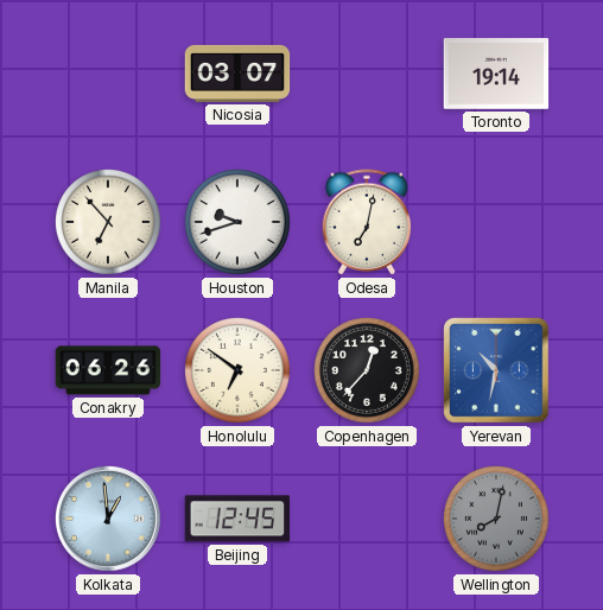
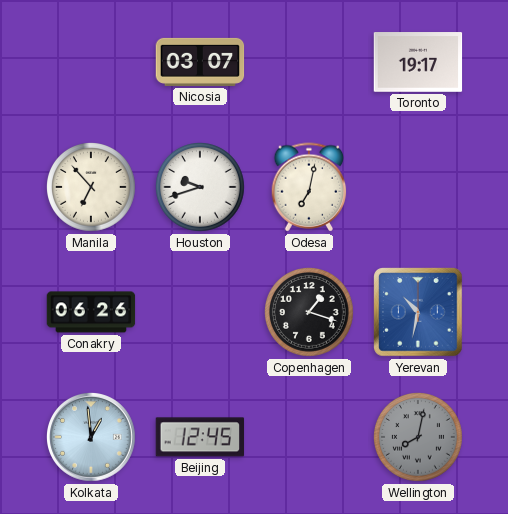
Toronto: 19:14 -> 19:17
Honolulu: 6:51 -> none
Copenhagen: 12:37 -> 1:18
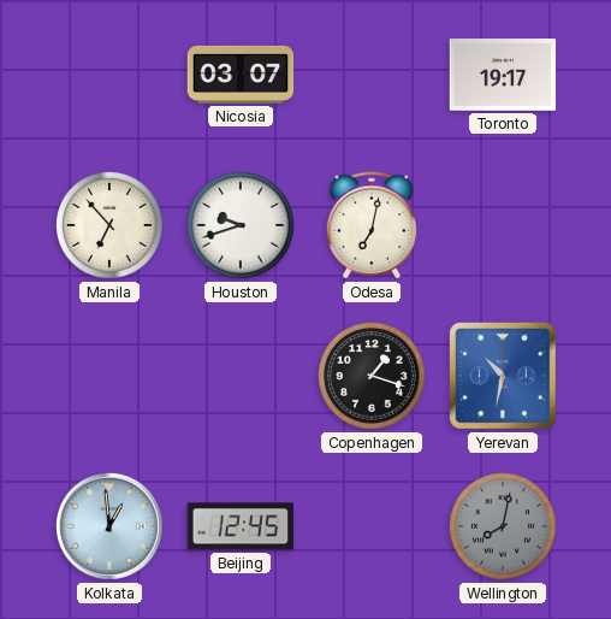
Conakry: 06:26 -> none
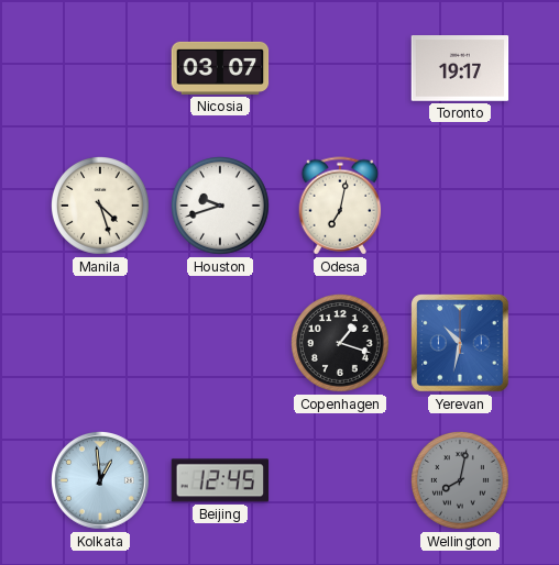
Manila: 6:53 -> 4:27
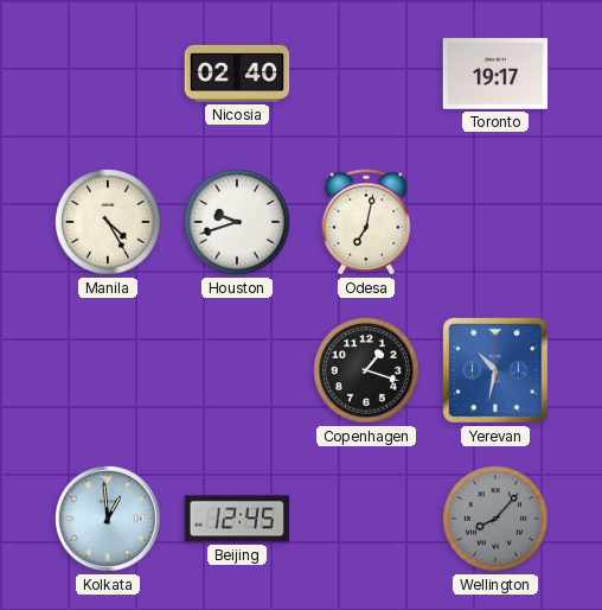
Nicosia: 03:07 -> 02:40
Manila: 4:27 -> 4:25
Wellington: 8:02 -> 8:07
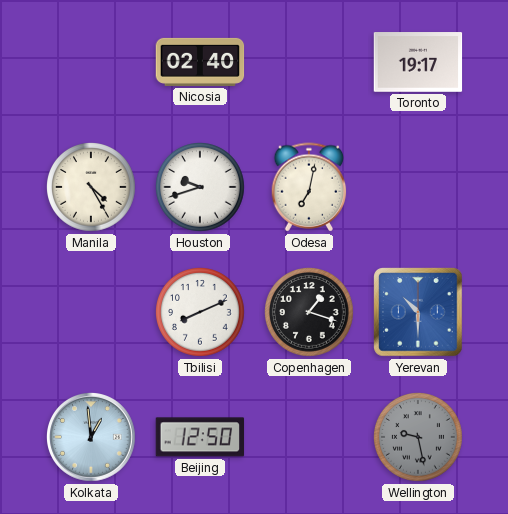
Tbilisi: none -> 8:11
Yerevan: 10:32 -> 10:30
Beijing: 12:45 -> 12:50
Wellington: 8:07 -> 9:28
